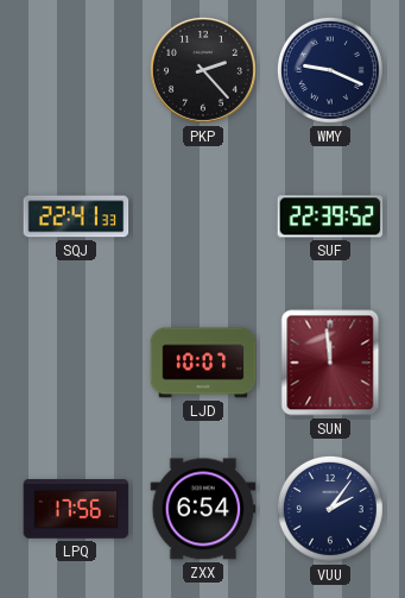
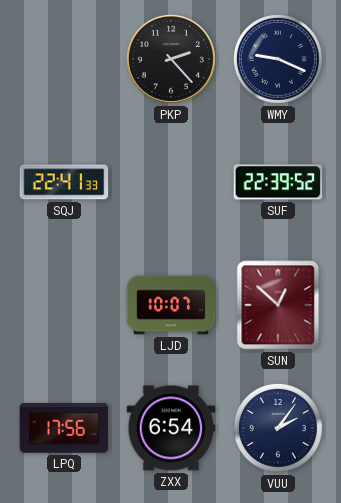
SUN: 11:59 -> 12:52
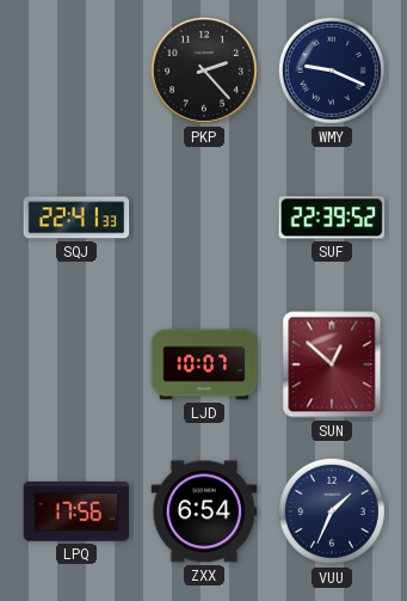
VUU: 2:06 -> 1:34
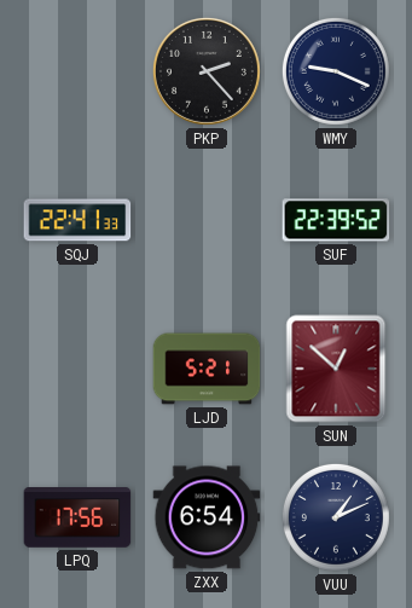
LJD: 10:07 -> 5:21
VUU: 1:34 -> 1:11
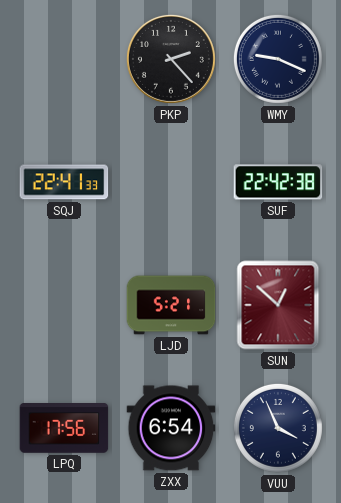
SUF: 22:39 -> 22:42
VUU: 1:11 -> 3:56
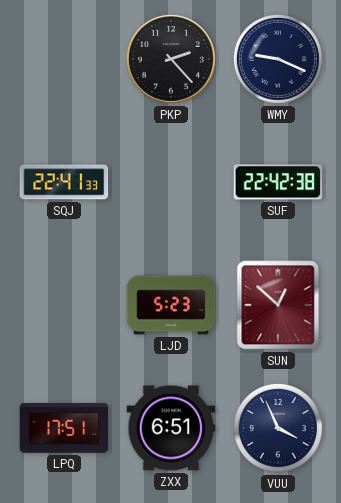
LJD: 5:21 -> 5:23
LPQ: 17:56 -> 17:51
ZXX: 6:54 -> 6:51
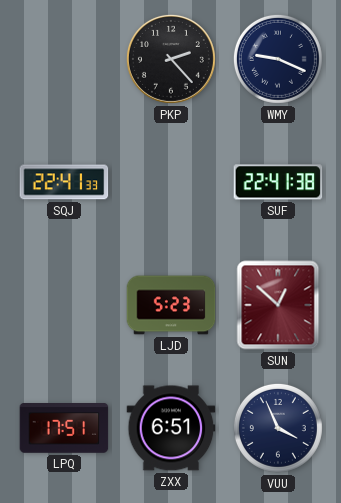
SUF: 22:42 -> 22:41
